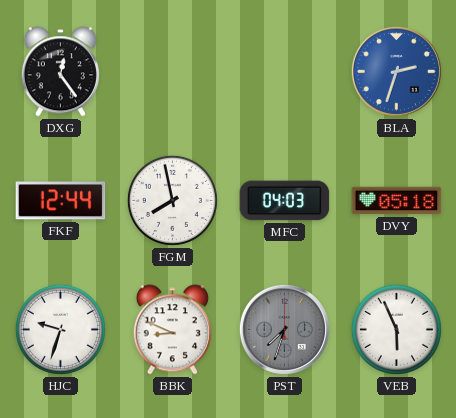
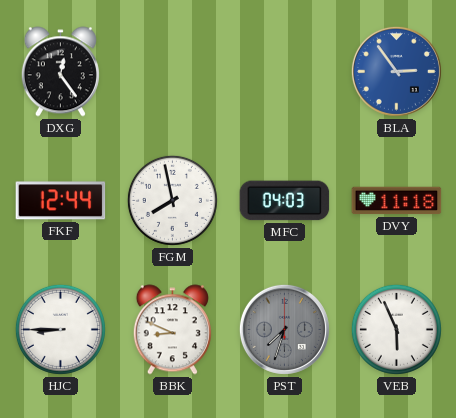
BLA: 2:33 -> 2:54
DVY: 05:18 -> 11:18
HJC: 9:33 -> 8:45
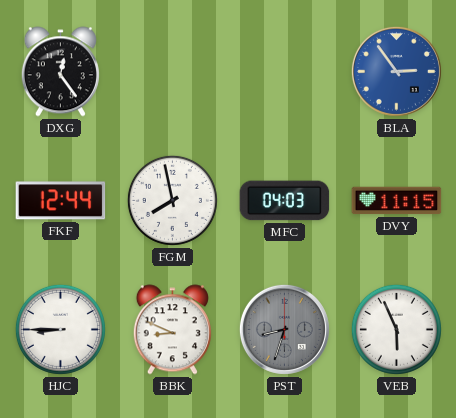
DVY: 11:18 -> 11:15
PST: 7:33 -> 8:33
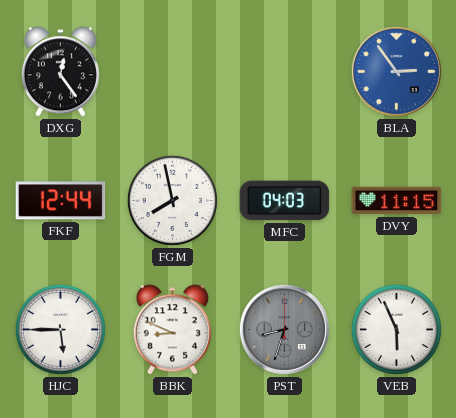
HJC: 8:45 -> 5:45
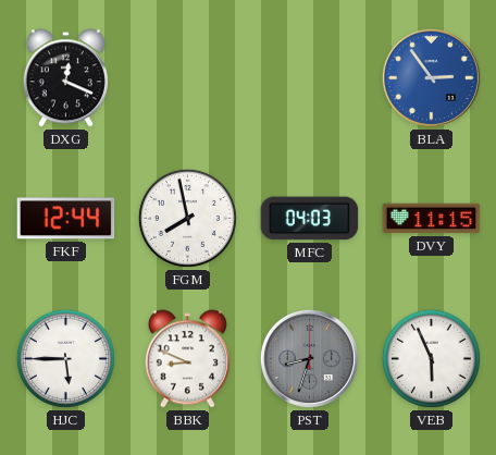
DXG: 12:24 -> 12:19
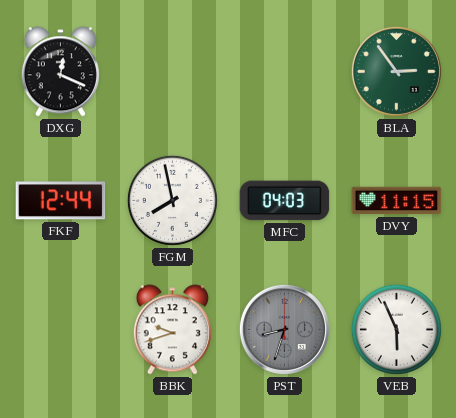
BLA dial: blue -> green
HJC: 5:45 -> none
BBK: 8:49 -> 9:42
